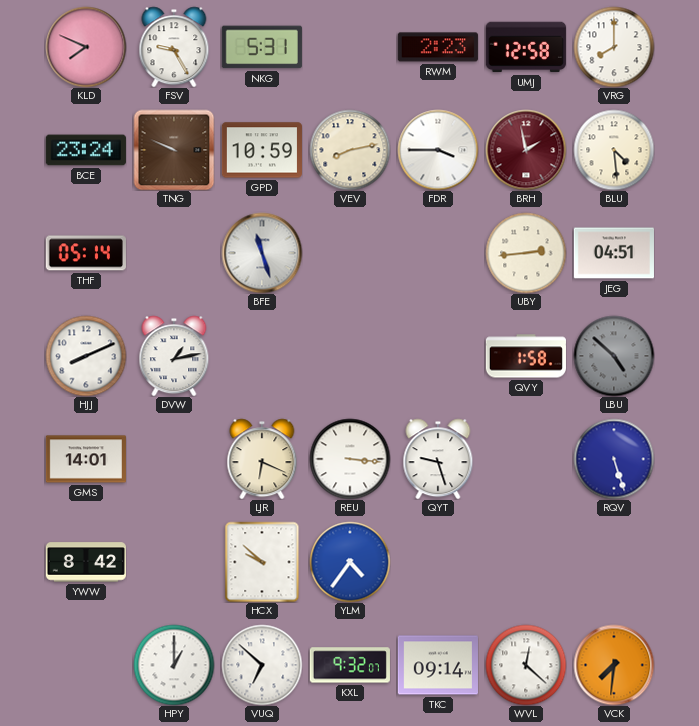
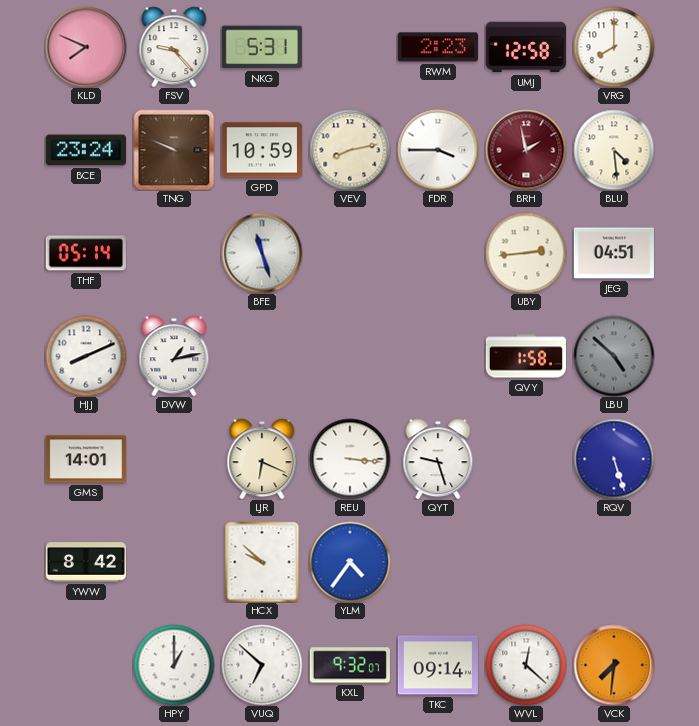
FSV: 9:25 -> 9:23
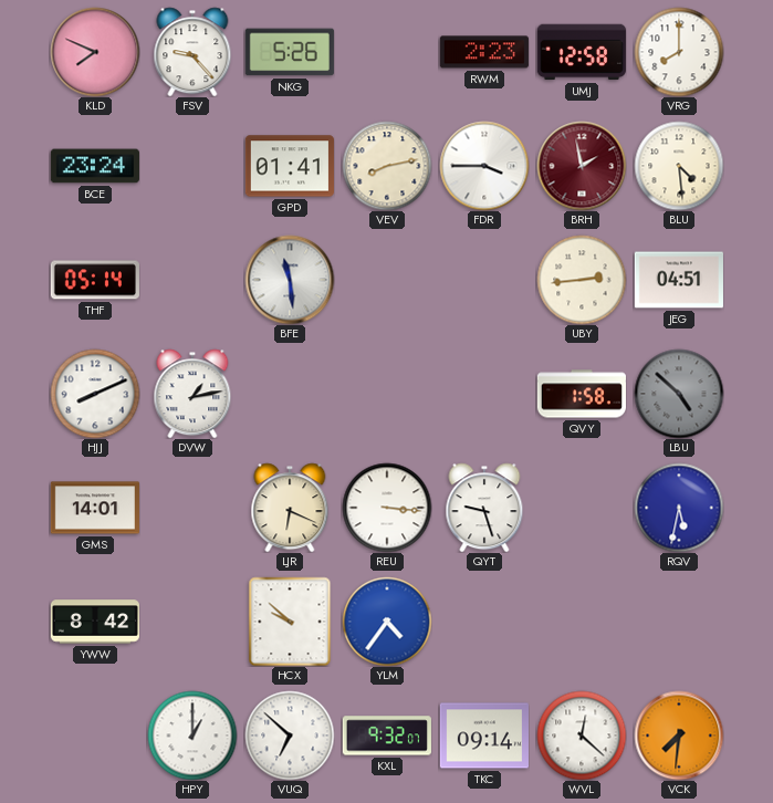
NKG: 5:31 -> 5:26
TNG: 9:49 -> none
GPD: 10:59 -> 01:41
BFE: 11:27 -> 11:29
RQV: 5:27 -> 5:32
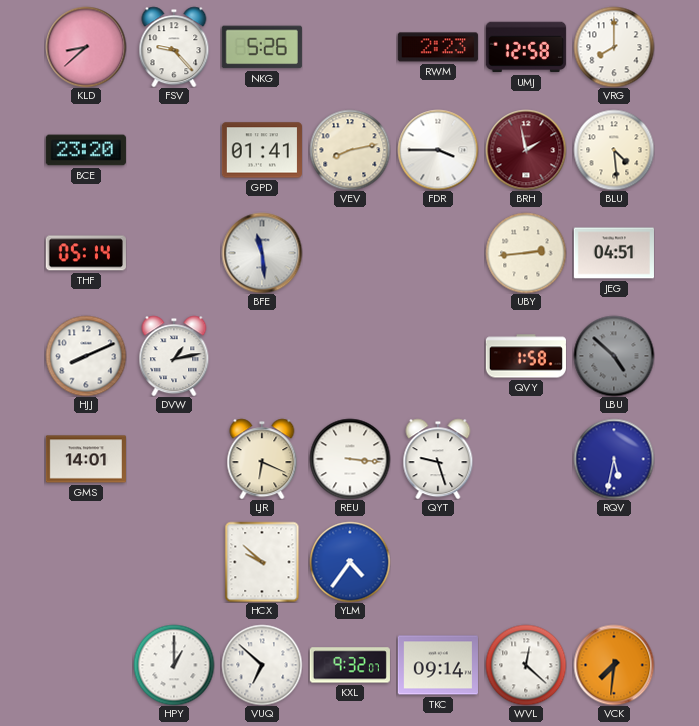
KLD: 7:49 -> 8:38
BCE: 23:24 -> 23:20
YWW: 8:42 -> none
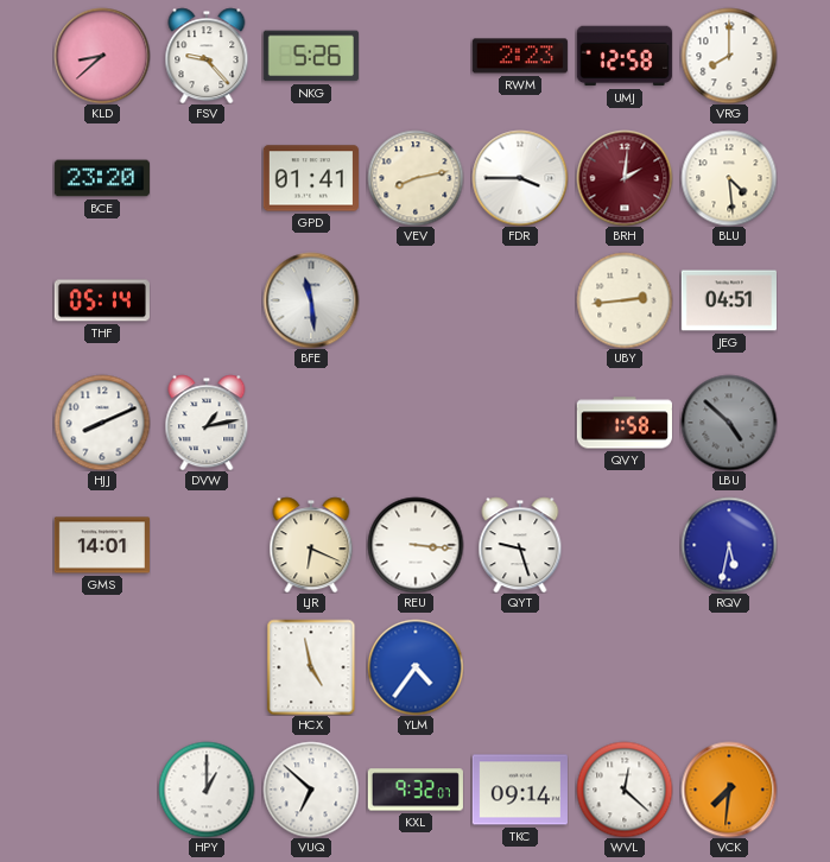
BRH: 1:58 -> 2:01
HCX: 9:52 -> 4:58
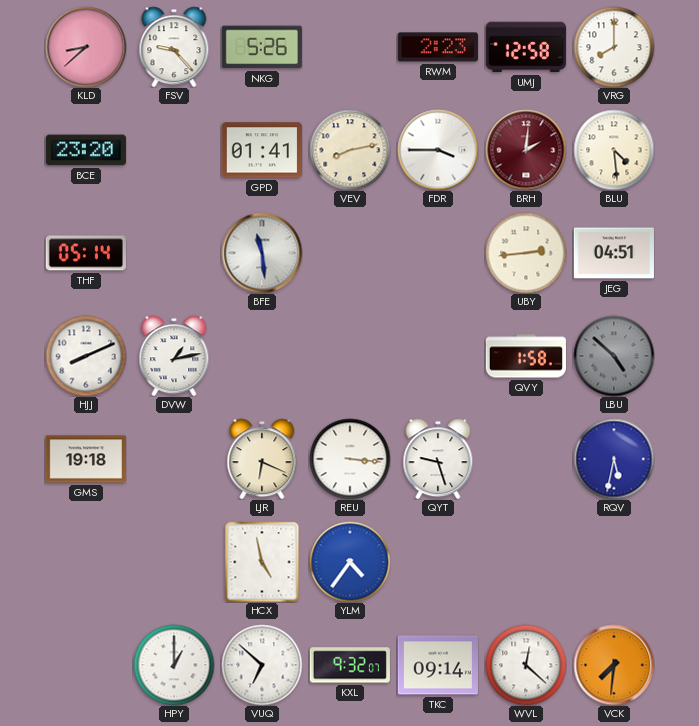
GMS: 14:01 -> 19:18
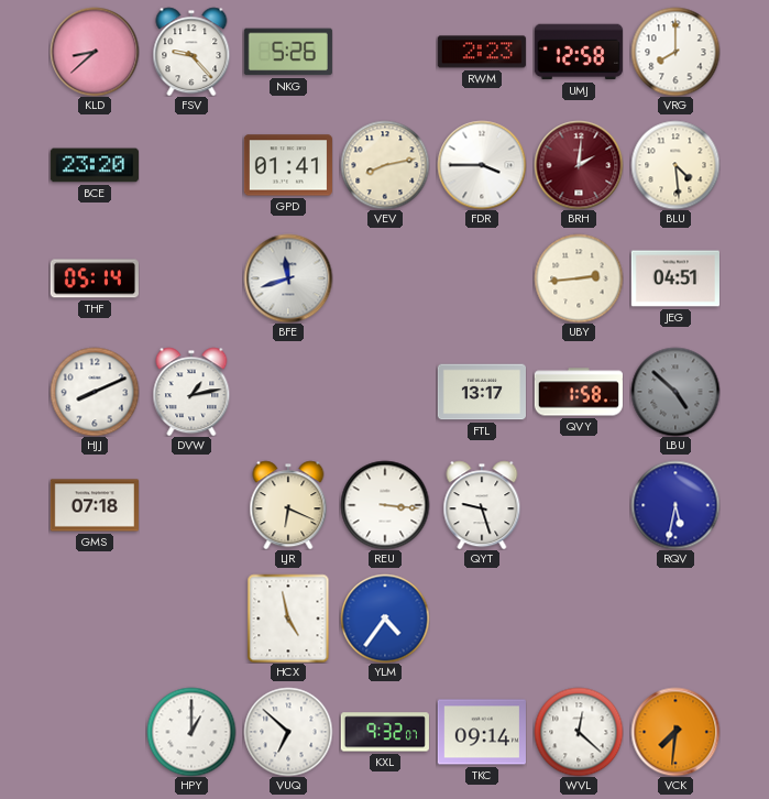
BFE: 11:29 -> 11:42
FTL: none -> 13:17
GMS: 19:18 -> 07:18
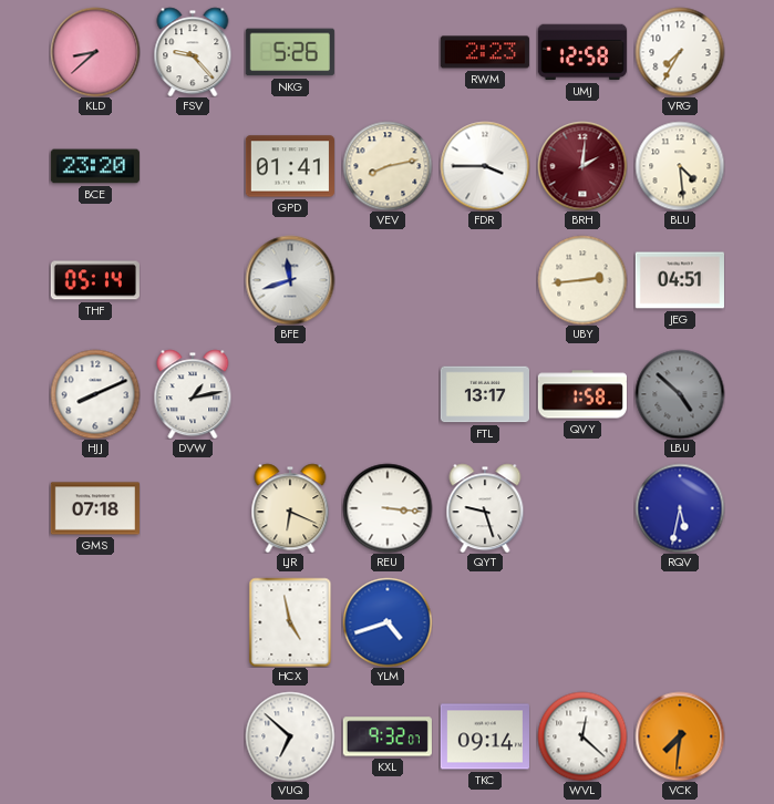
VRG: 8:00 -> 7:35
YLM: 4:36 -> 4:42
HPY: 1:00 -> none
